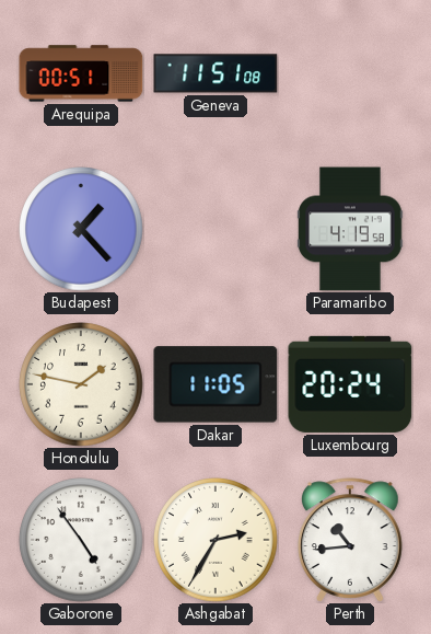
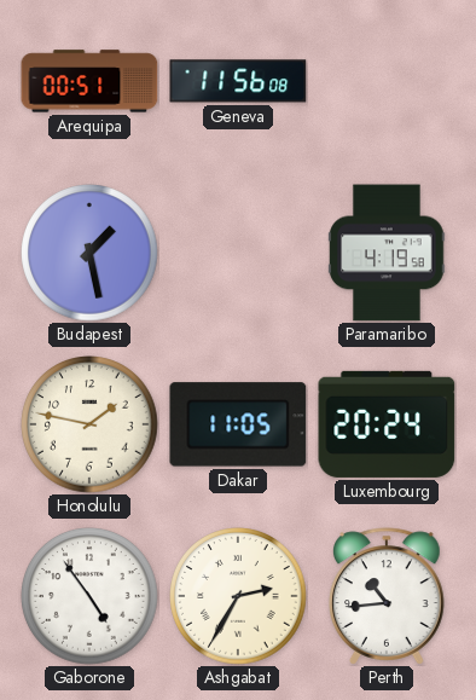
Geneva: 11:51 -> 11:56
Budapest: 1:23 -> 1:28
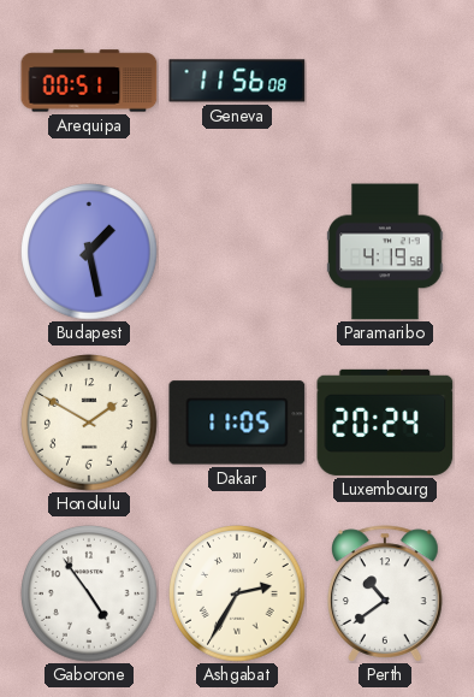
Honolulu: 1:47 -> 1:50
Perth: 10:44 -> 10:39
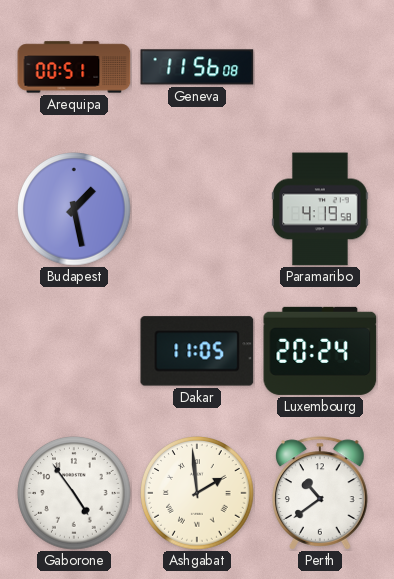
Honolulu: 1:50 -> none
Ashgabat: 2:35 -> 1:59
